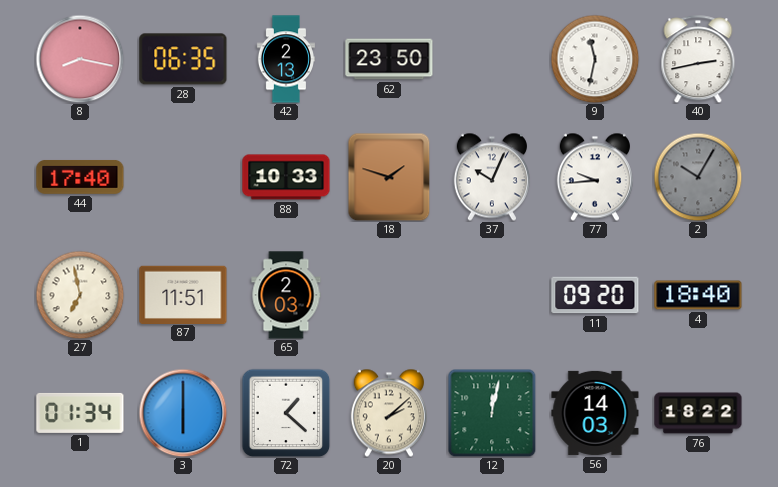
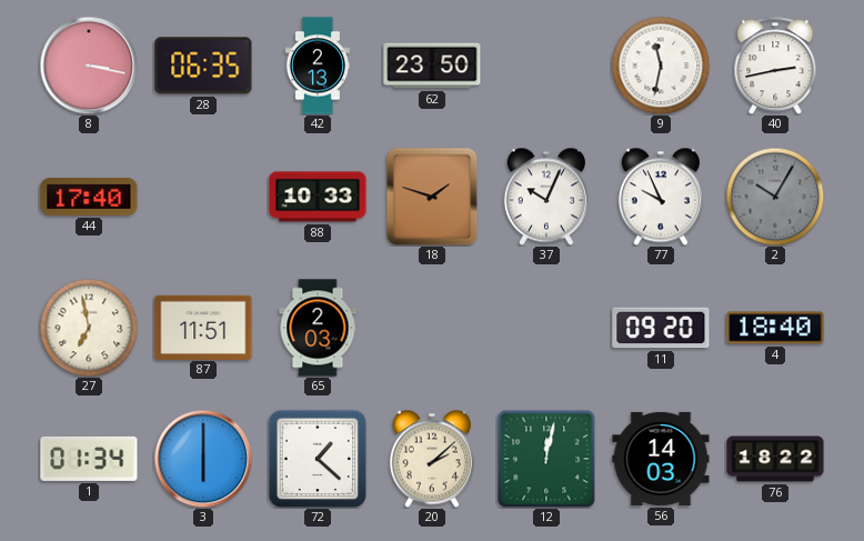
8: 8:17 -> 3:17
77: 9:44 -> 9:56
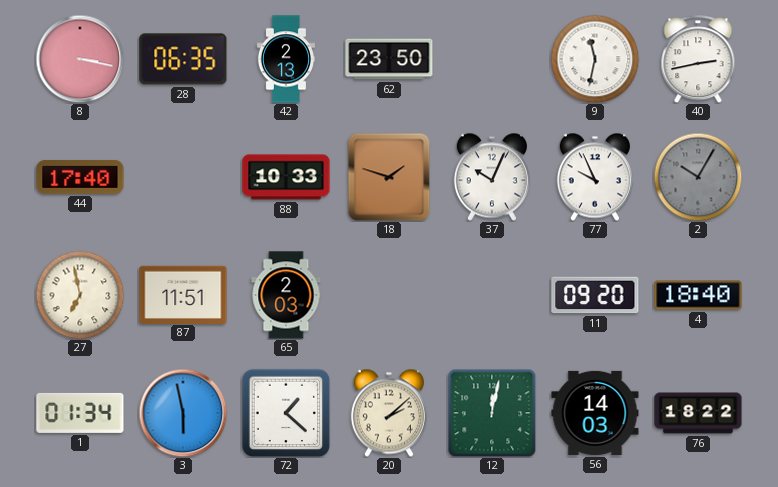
3: 6:00 -> 5:58
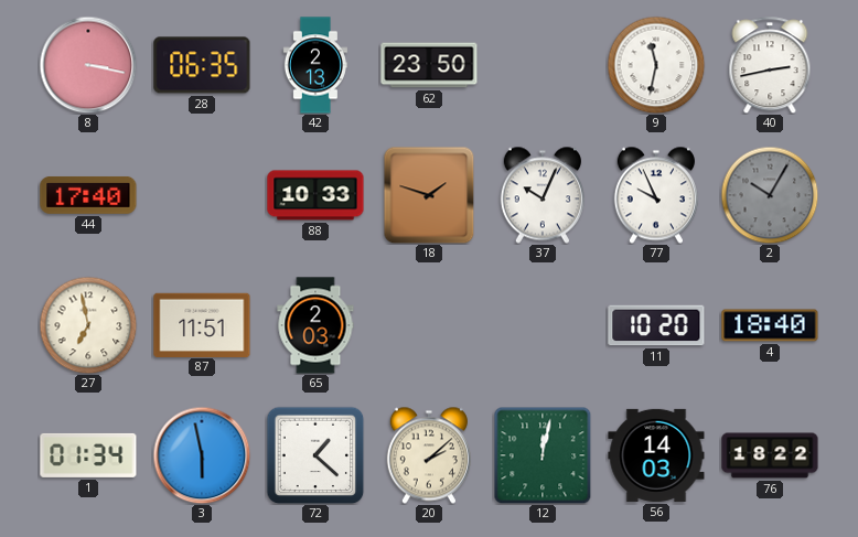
11: 09:20 -> 10:20
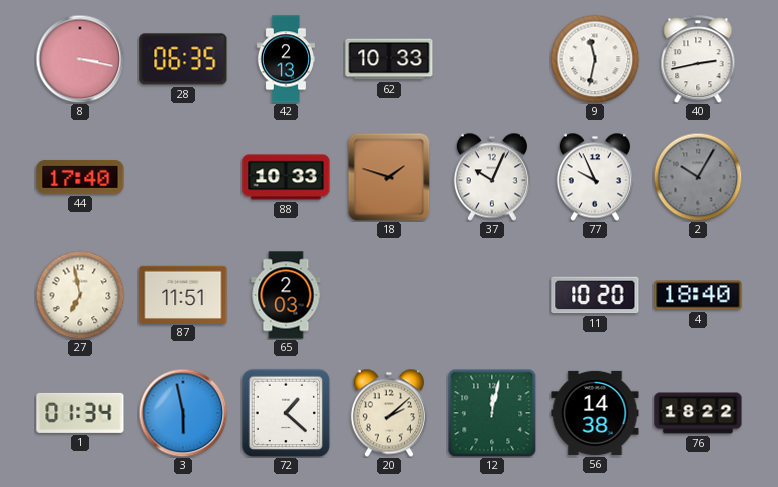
62: 23:50 -> 10:33
56: 14:03 -> 14:38
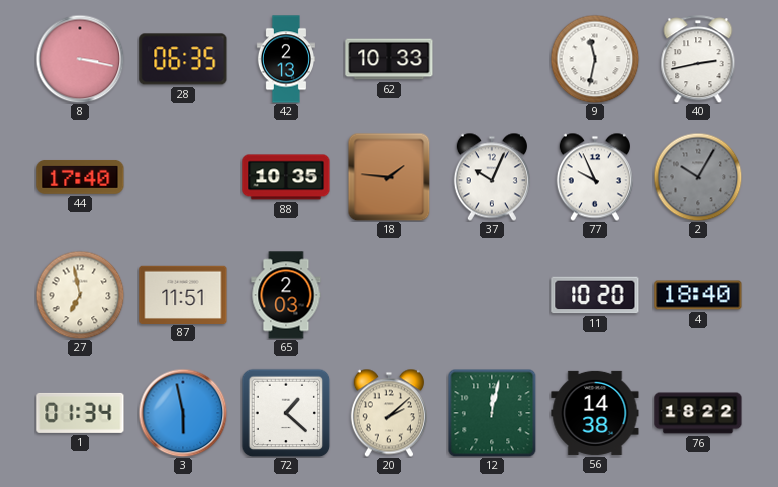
88: 10:33 -> 10:35
18: 1:48 -> 1:46
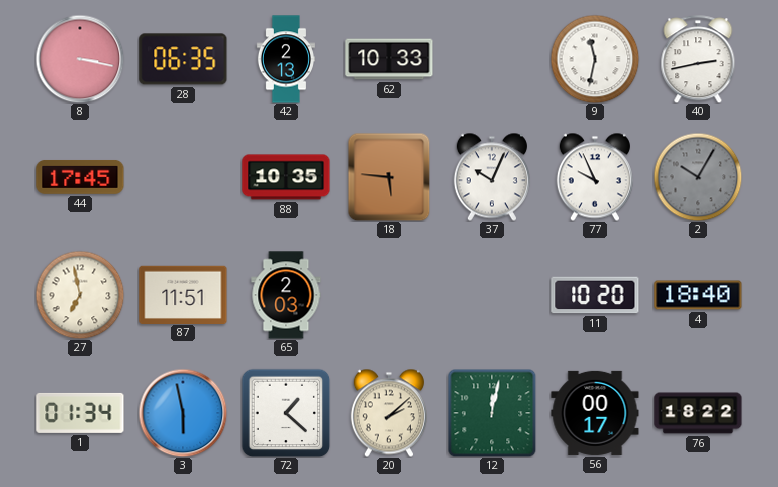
44: 17:40 -> 17:45
18: 1:46 -> 5:46
56: 14:38 -> 00:17
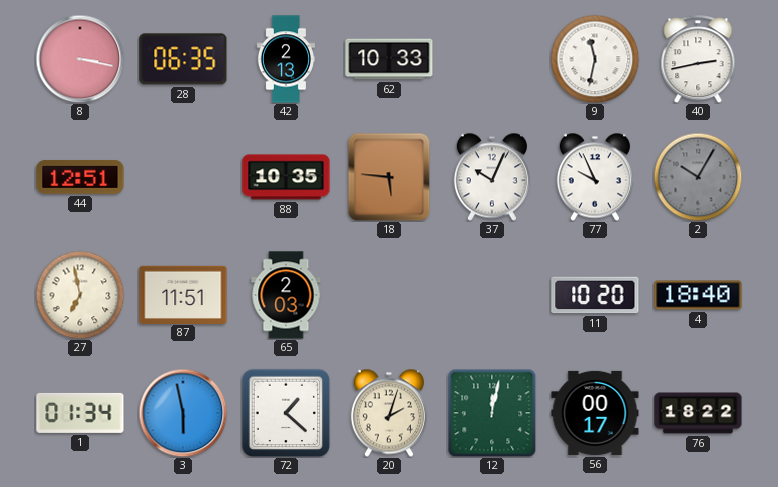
44: 17:45 -> 12:51
20: 2:08 -> 2:03
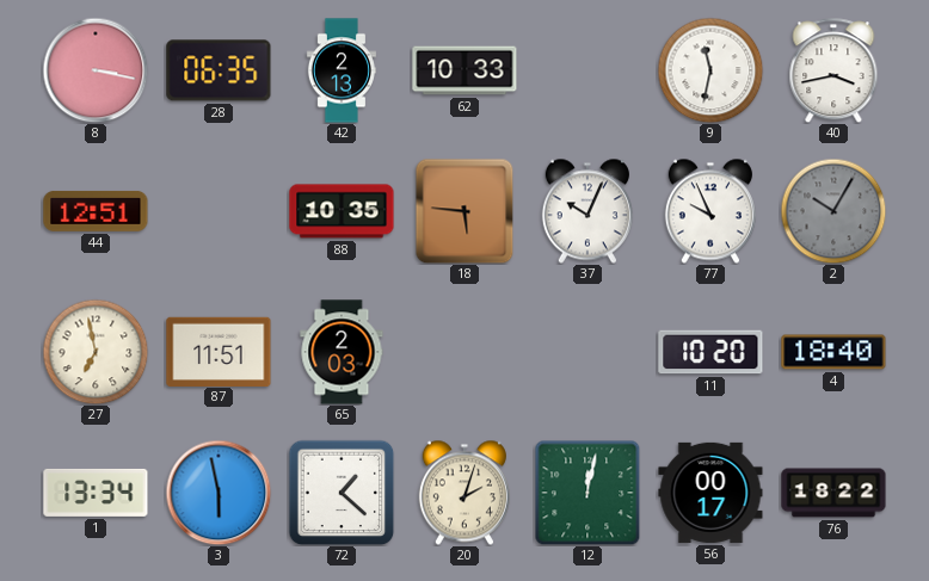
40: 2:43 -> 3:43
1: 01:34 -> 13:34
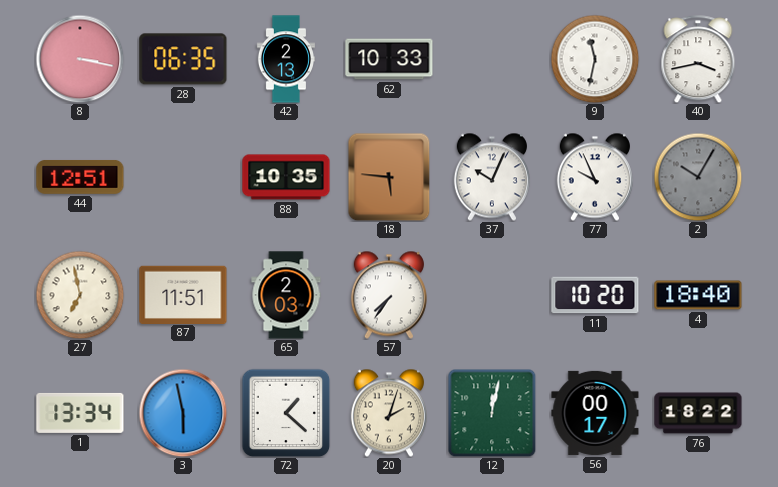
57: none -> 7:36
